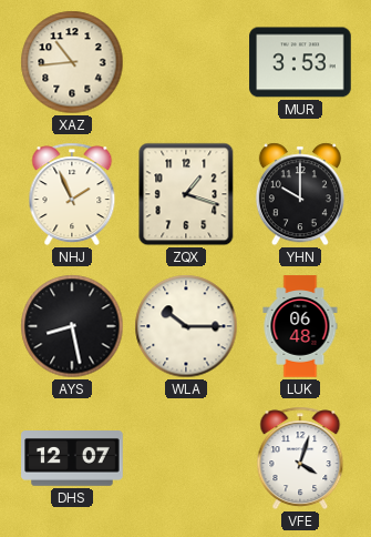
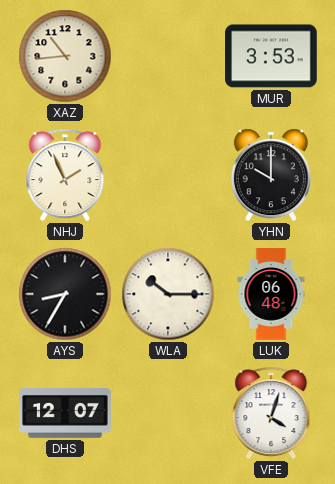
ZQX: 1:18 -> none
AYS: 8:28 -> 8:35
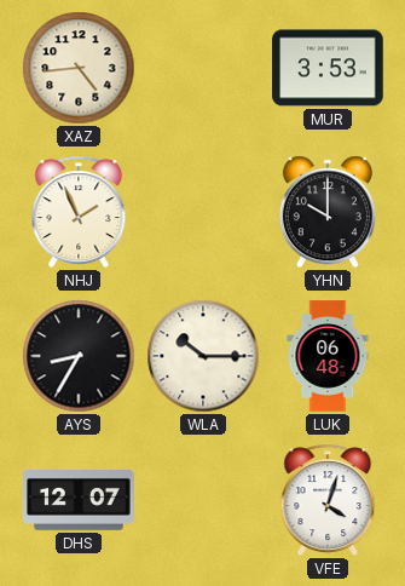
XAZ: 10:44 -> 4:44
